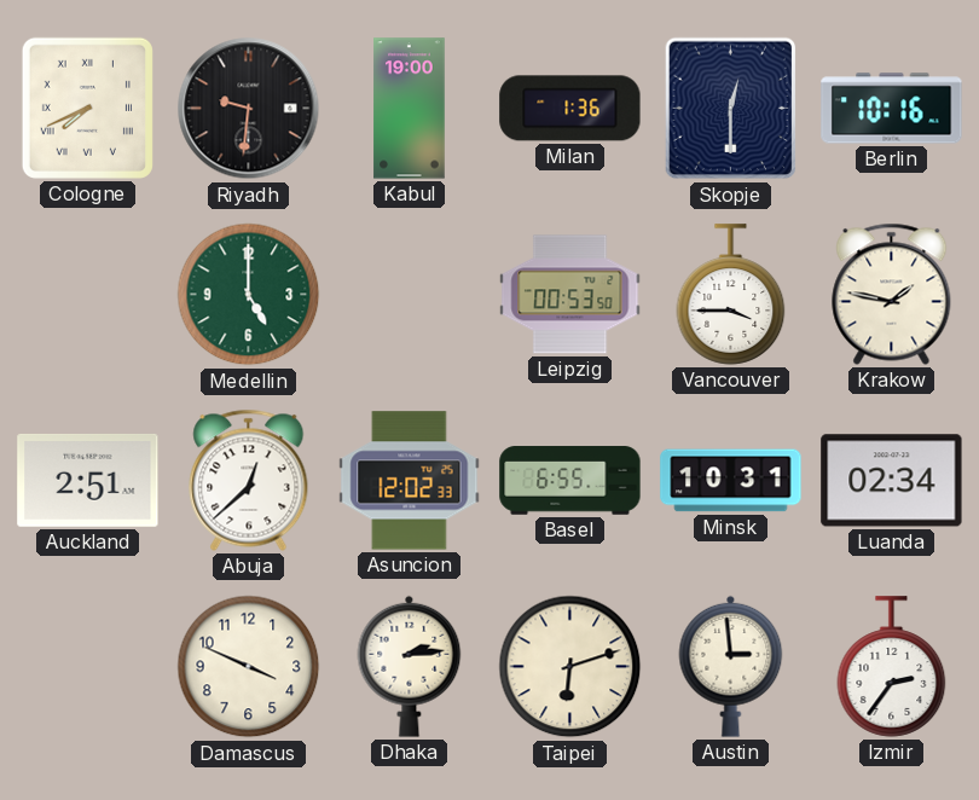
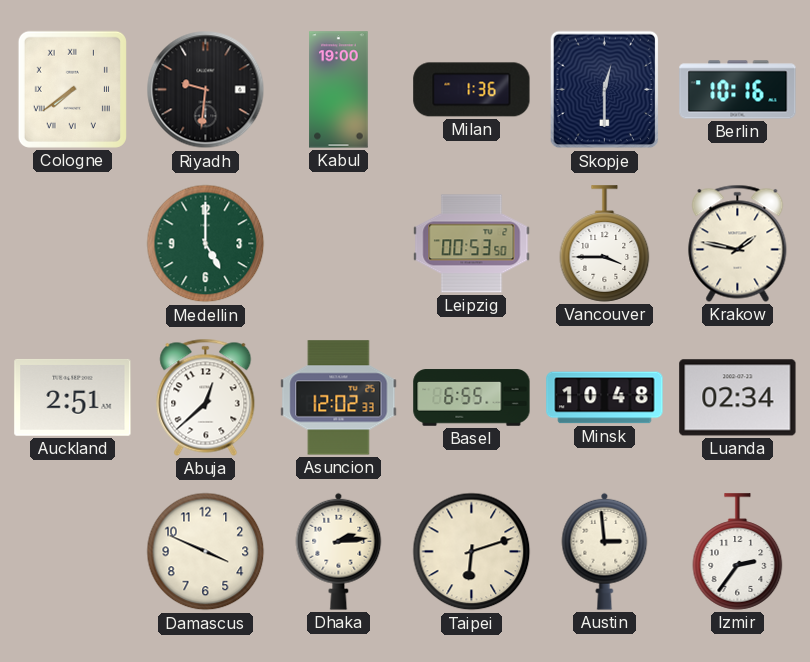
Cologne: 7:41 -> 7:39
Minsk: 10:31 -> 10:48
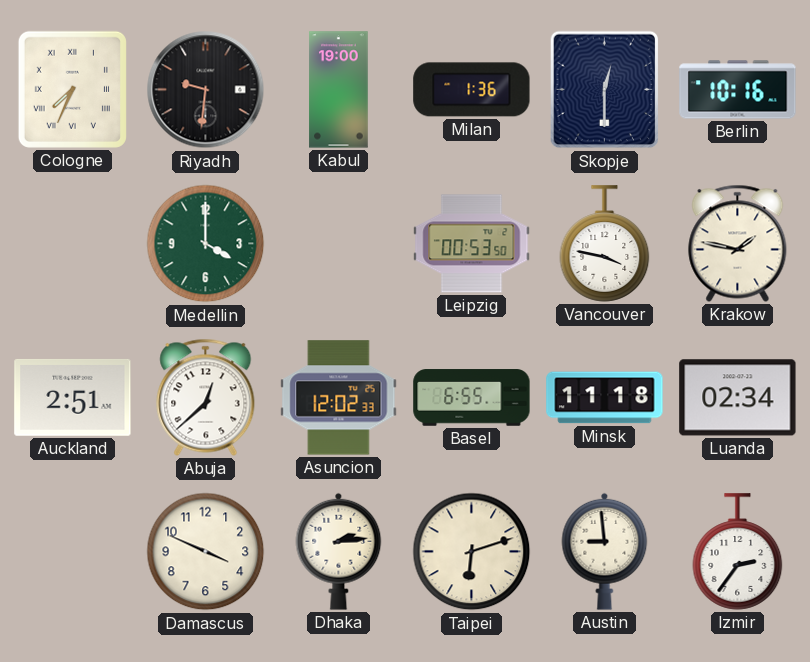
Cologne: 7:39 -> 7:34
Medellin: 5:00 -> 4:00
Vancouver: 3:45 -> 3:47
Minsk: 10:48 -> 11:18
Austin: 2:59 -> 8:59
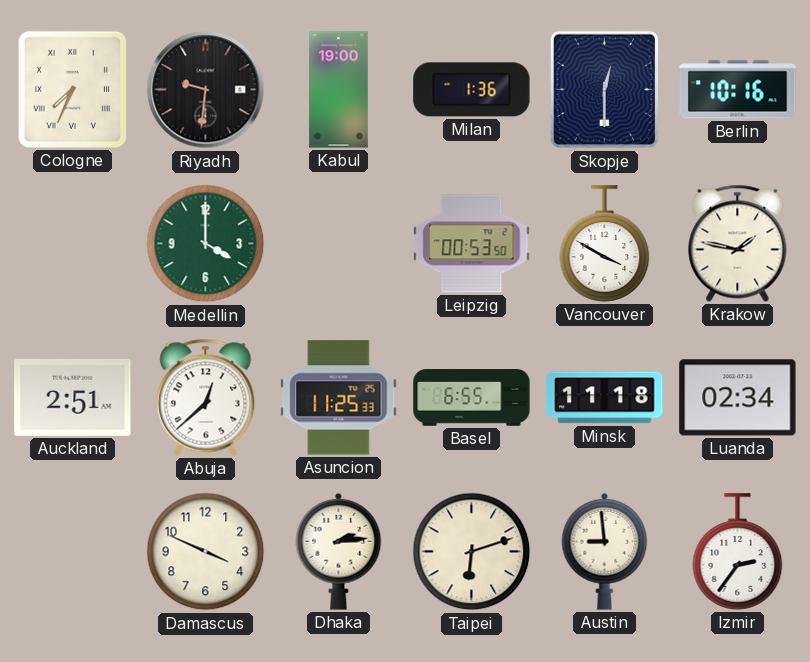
Vancouver: 3:47 -> 3:50
Asuncion: 12:02 -> 11:25
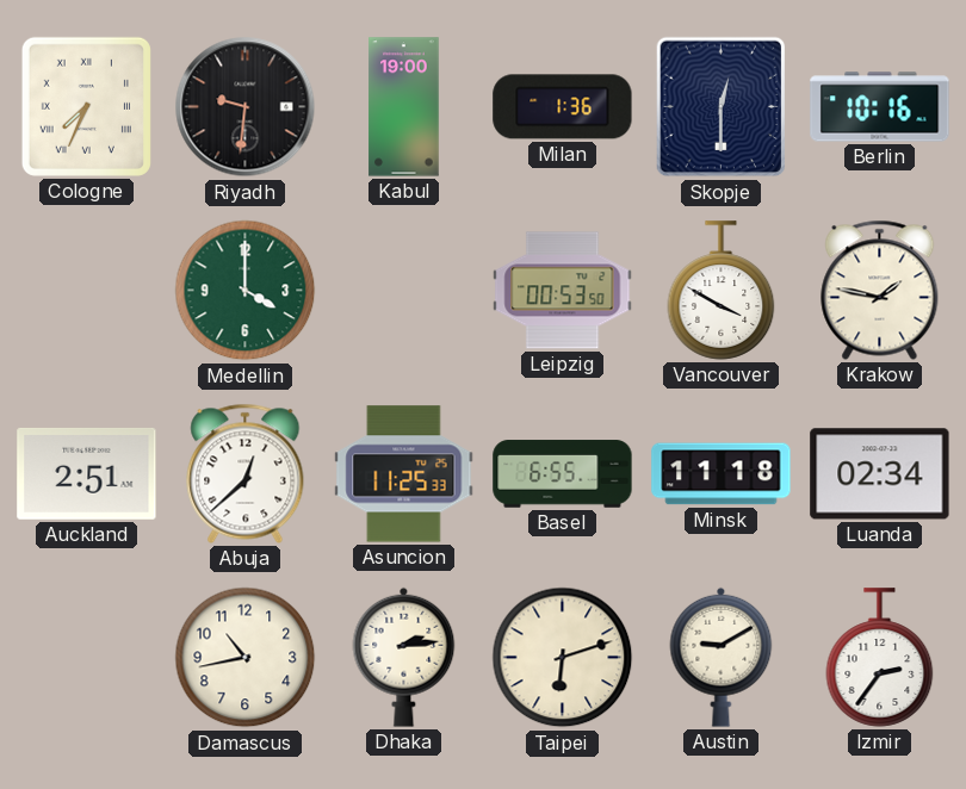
Damascus: 3:49 -> 10:43
Austin: 8:59 -> 9:10
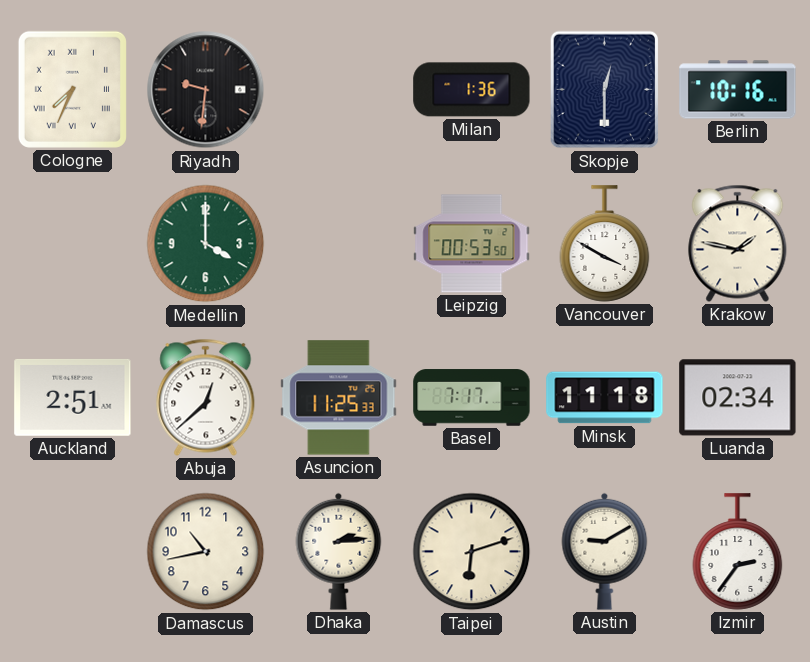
Kabul: 19:00 -> none
Basel: 6:55 -> 7:17
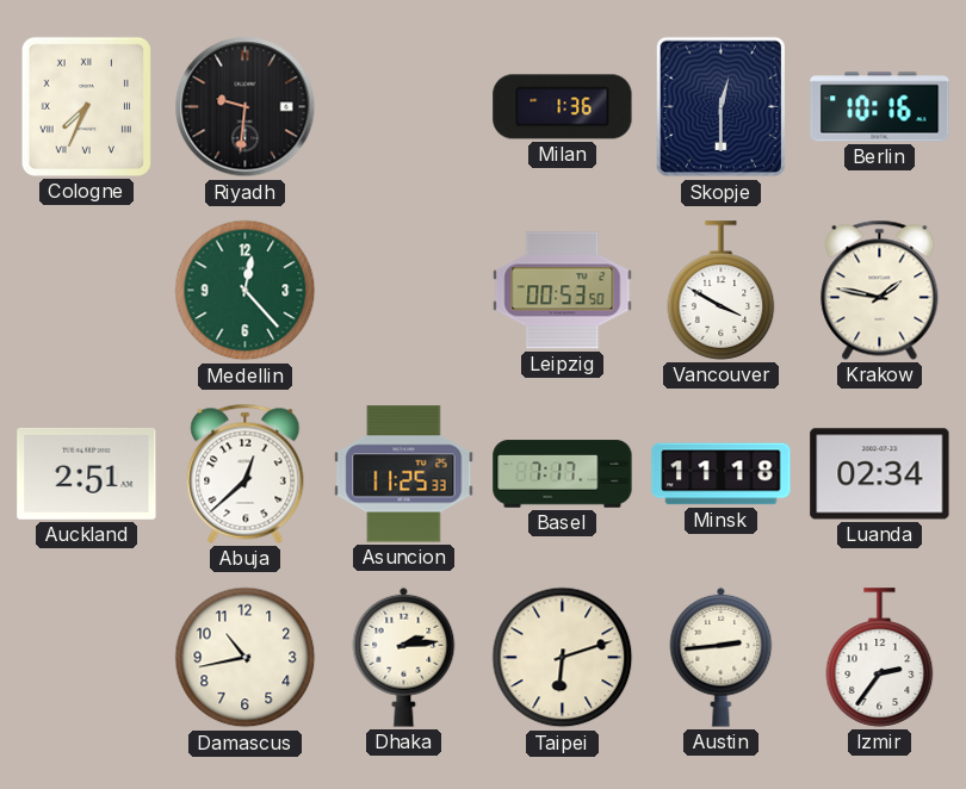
Medellin: 4:00 -> 12:23
Austin: 9:10 -> 2:44
